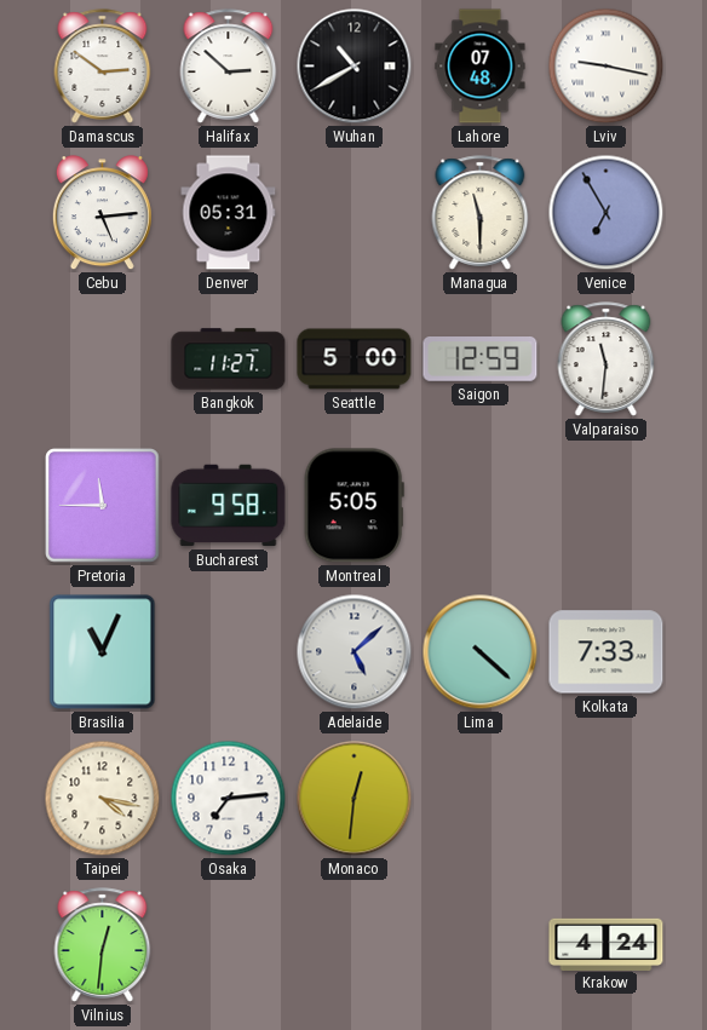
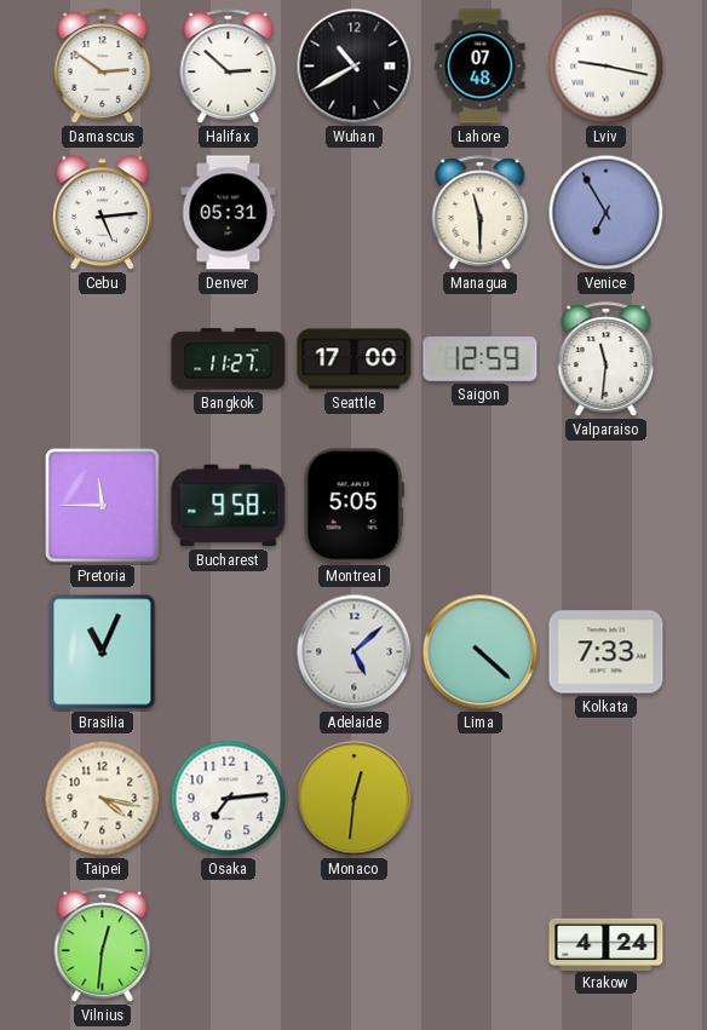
Seattle: 5:00 -> 17:00
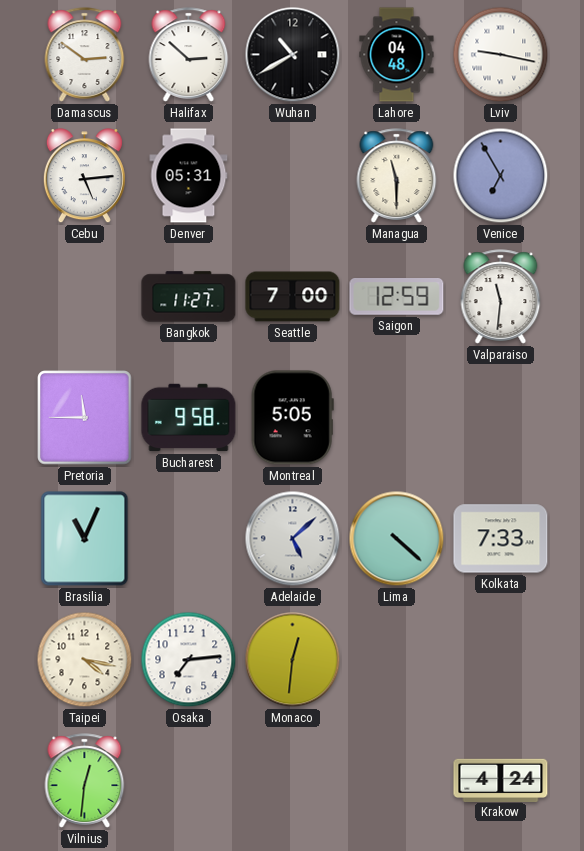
Lahore: 07:48 -> 04:48
Seattle: 17:00 -> 7:00
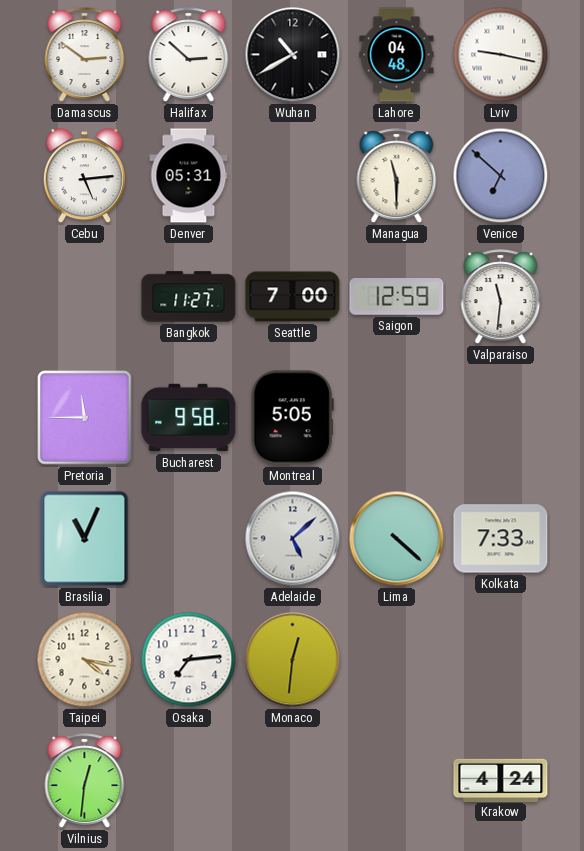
Venice: 6:55 -> 6:52
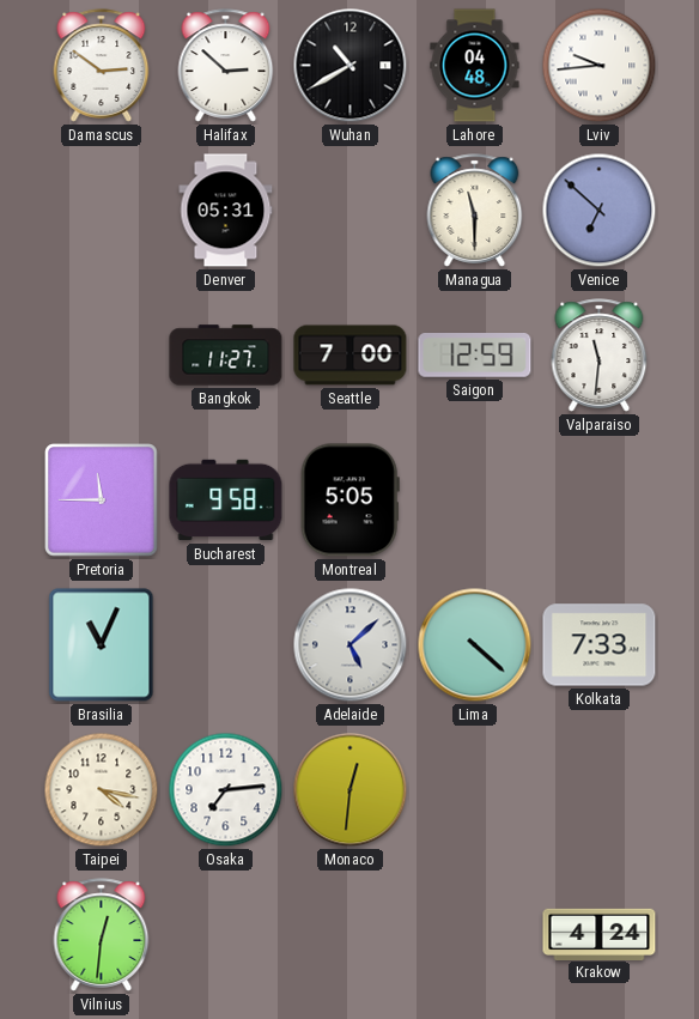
Lviv: 9:17 -> 9:44
Cebu: 5:14 -> none
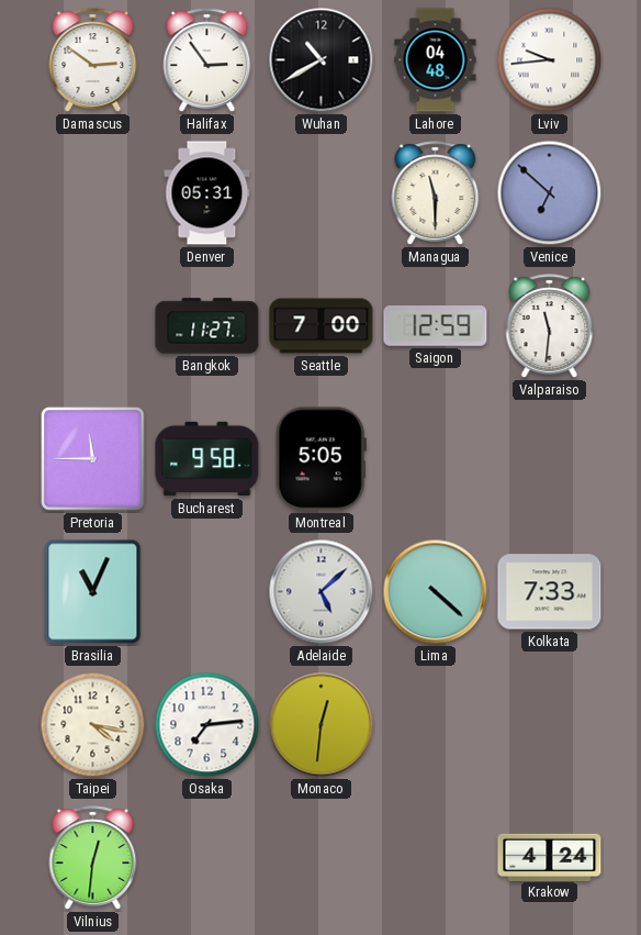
Halifax: 2:52 -> 2:54
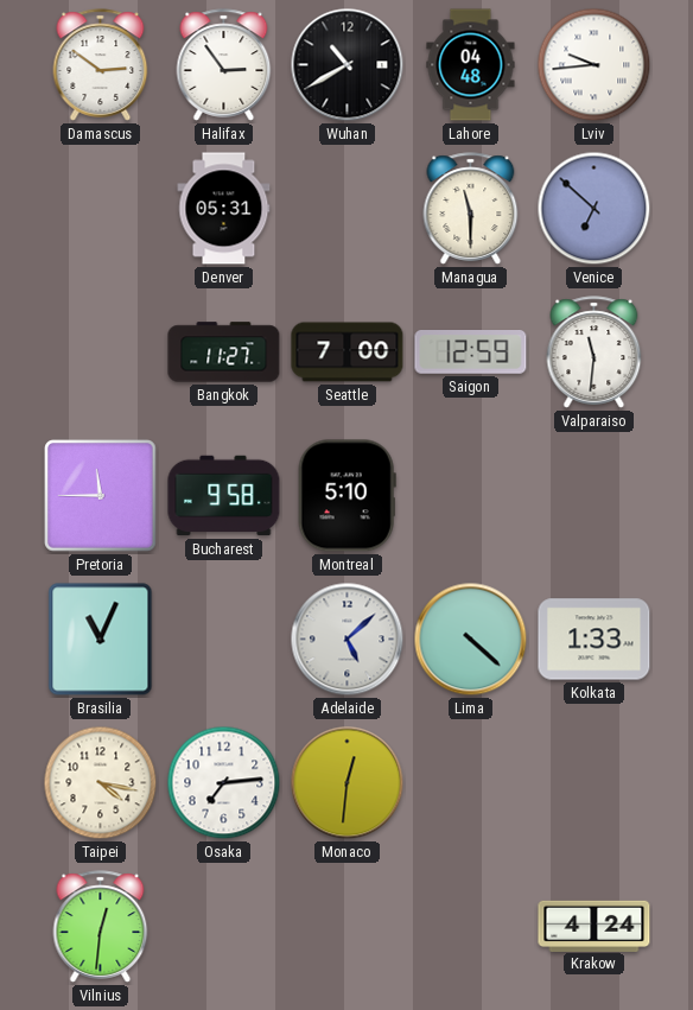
Montreal: 5:05 -> 5:10
Kolkata: 7:33 -> 1:33
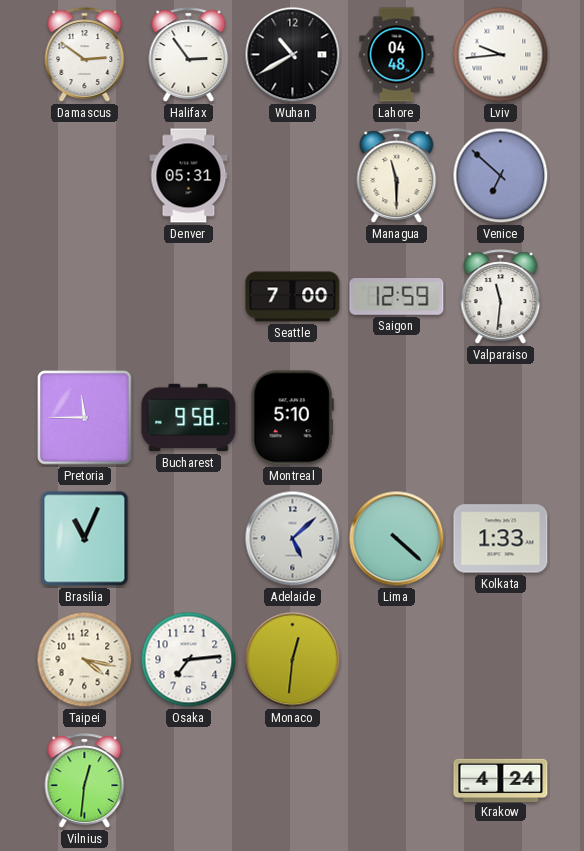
Bangkok: 11:27 -> none
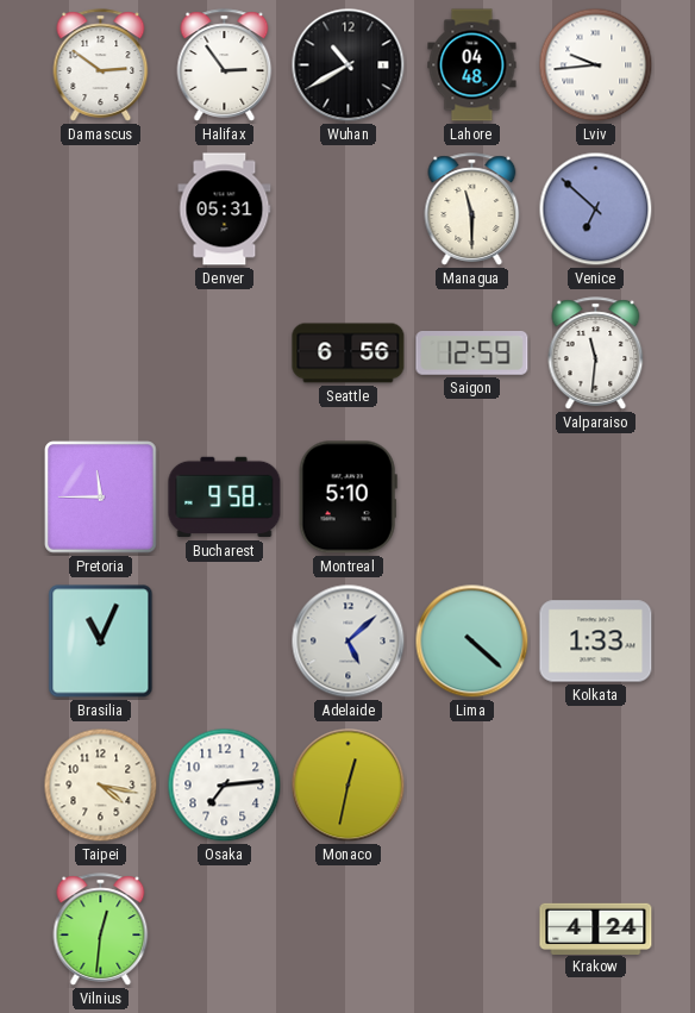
Seattle: 7:00 -> 6:56
Monaco: 12:31 -> 12:32
